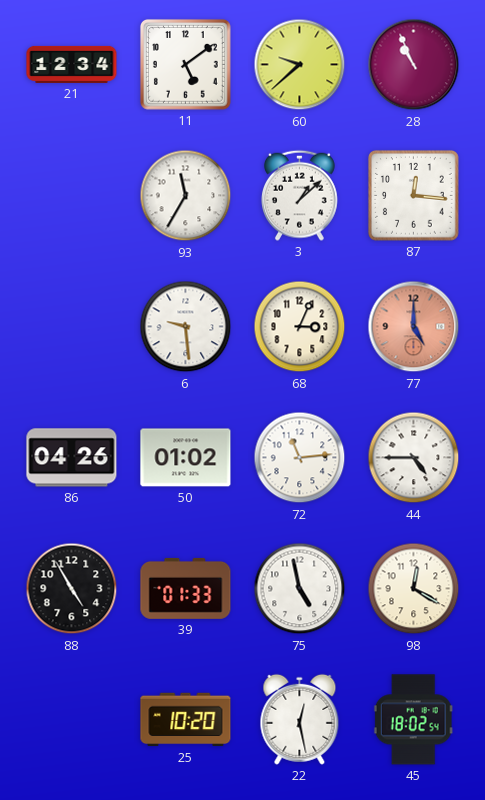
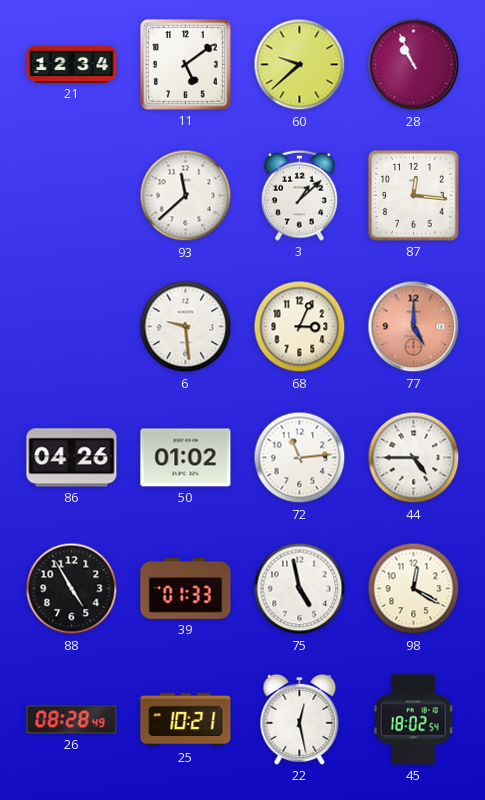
93: 11:35 -> 11:38
26: none -> 08:28
25: 10:20 -> 10:21
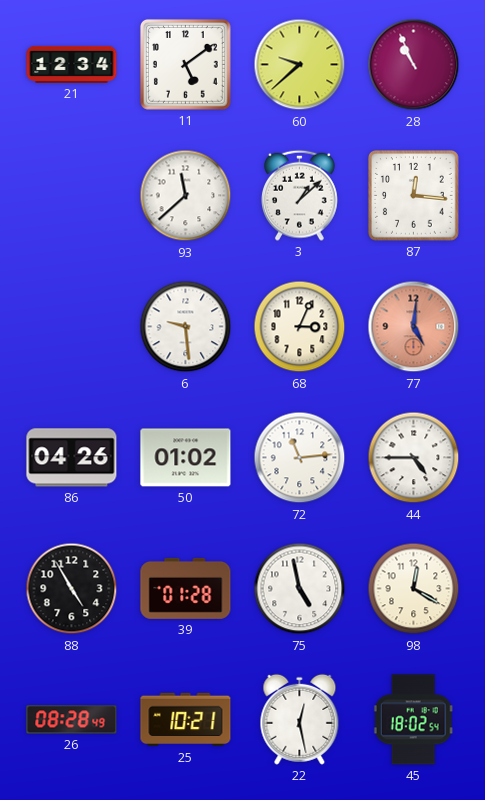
77: 5:00 -> 5:01
39: 01:33 -> 01:28
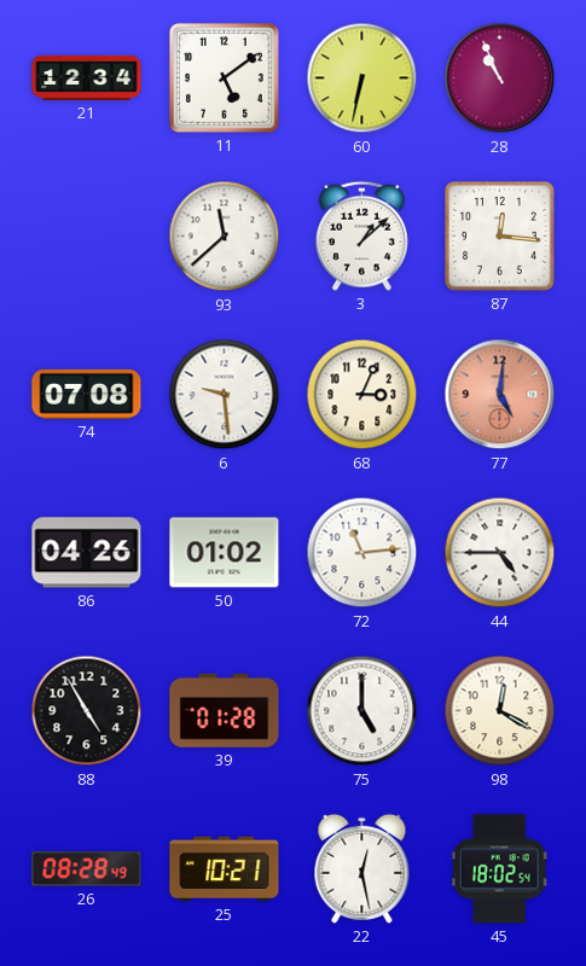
60: 9:38 -> 6:32
74: none -> 07:08
75: 4:58 -> 5:00
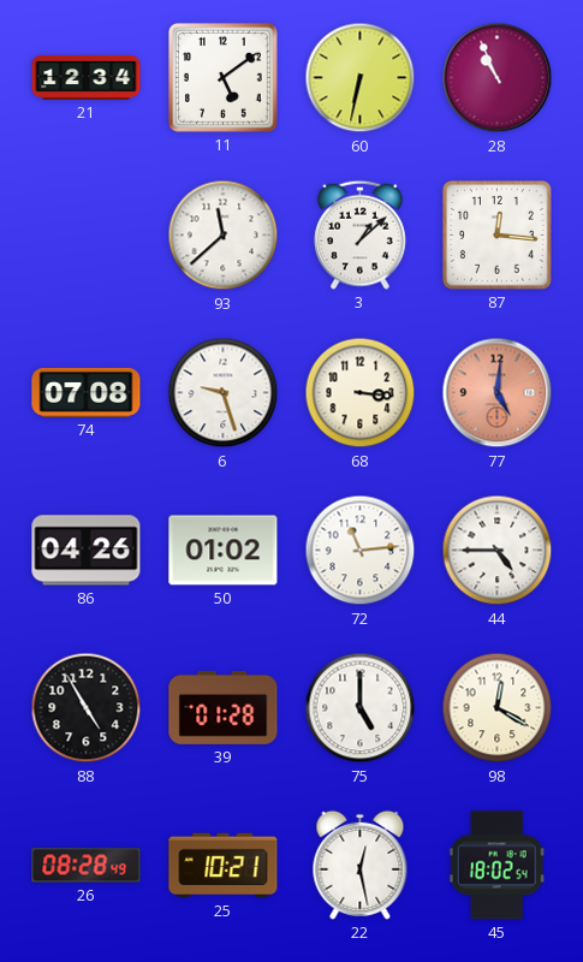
6: 9:29 -> 9:27
68: 3:04 -> 3:16
